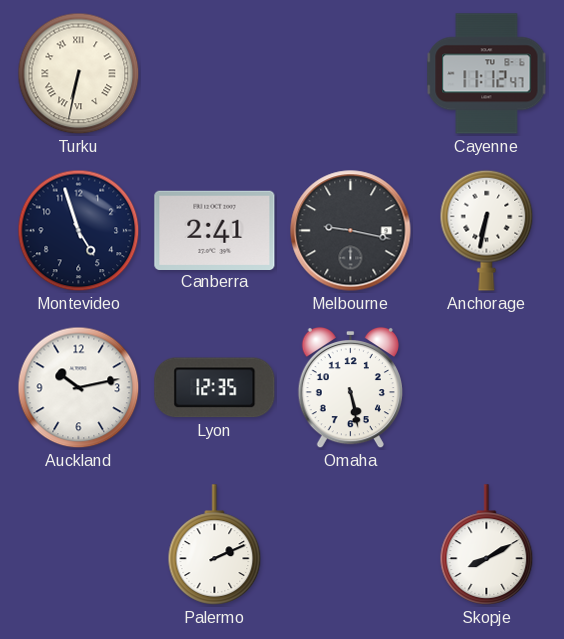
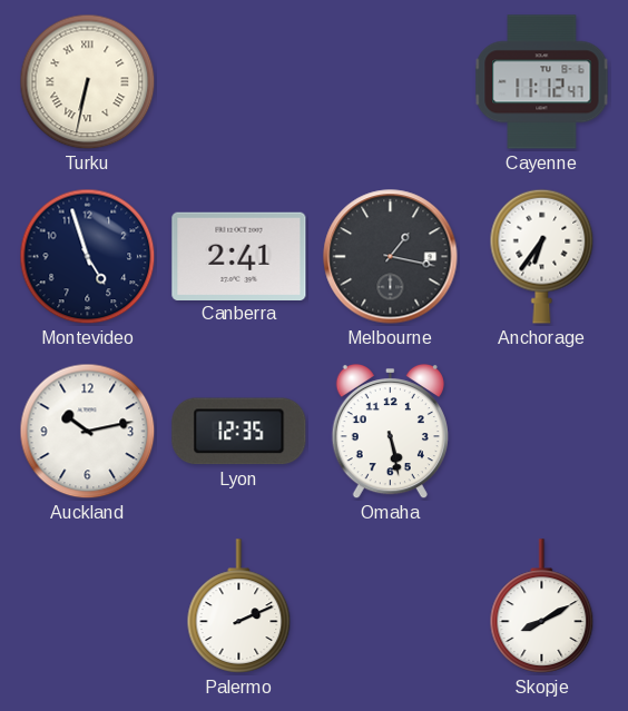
Melbourne: 9:17 -> 1:17
Anchorage: 6:32 -> 6:36
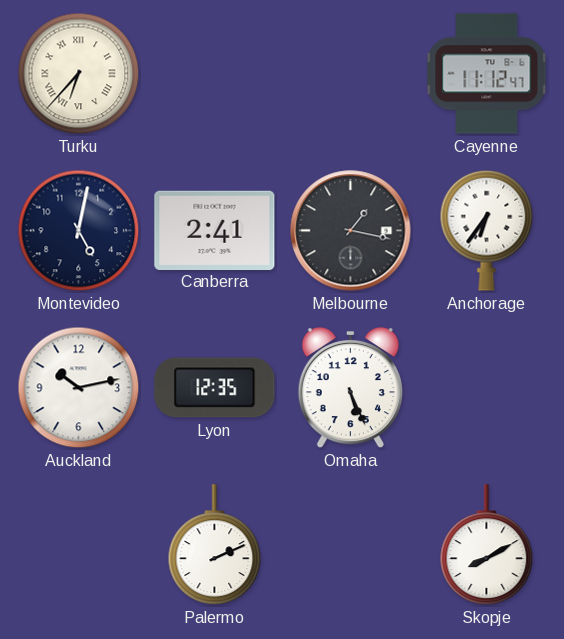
Turku: 6:32 -> 6:37
Montevideo: 4:57 -> 5:02
Omaha: 5:28 -> 5:26
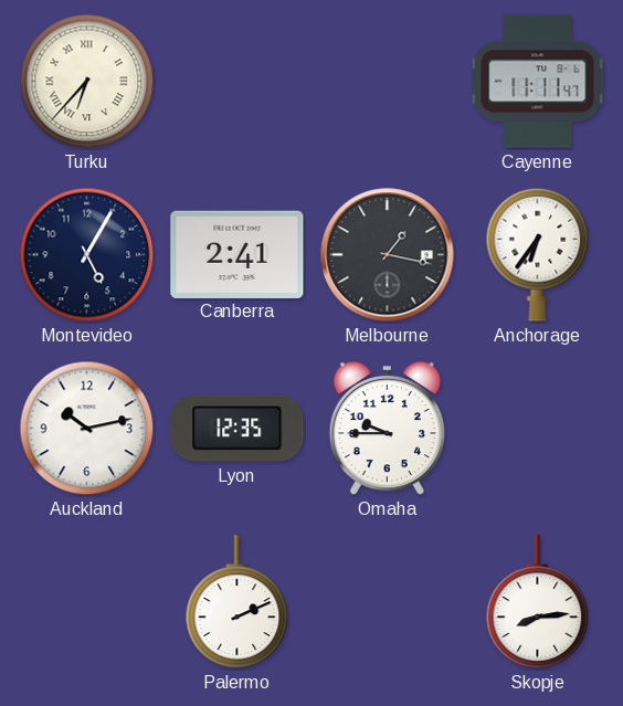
Cayenne: 11:12 -> 11:11
Montevideo: 5:02 -> 5:05
Omaha: 5:26 -> 9:45
Skopje: 8:10 -> 8:14
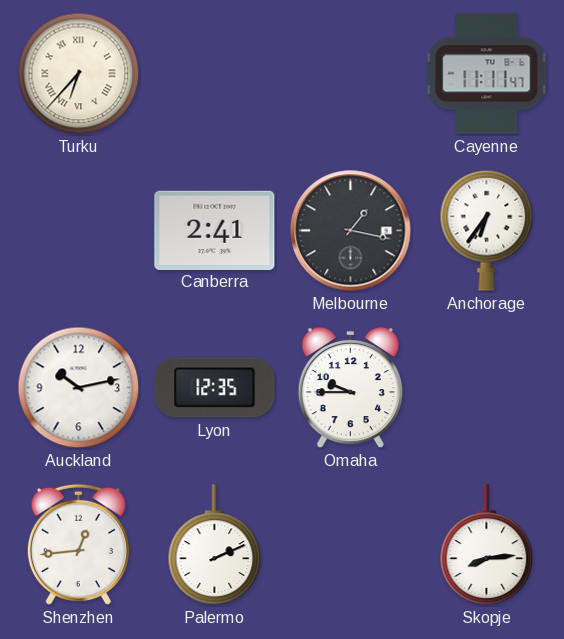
Montevideo: 5:05 -> none
Shenzhen: none -> 12:44
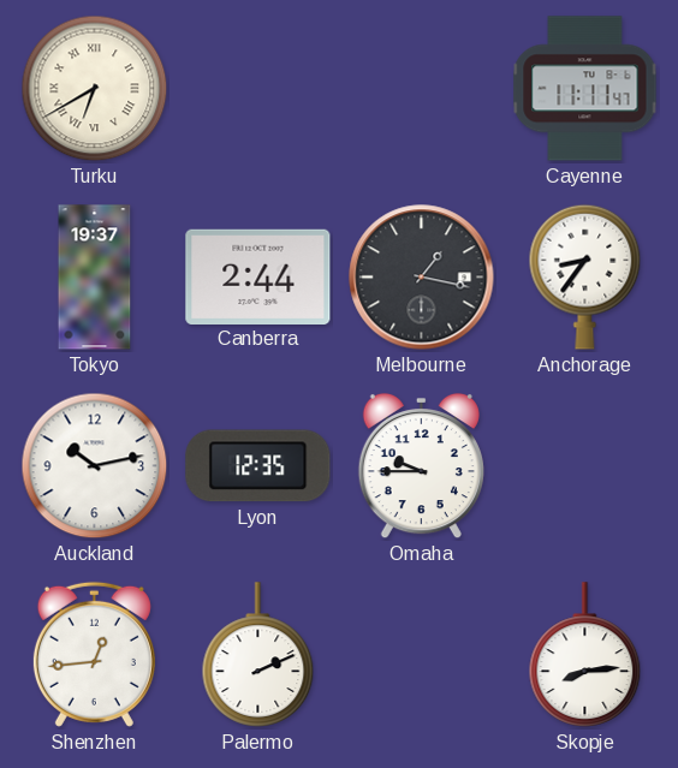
Turku: 6:37 -> 6:40
Tokyo: none -> 19:37
Canberra: 2:41 -> 2:44
Anchorage: 6:36 -> 8:36
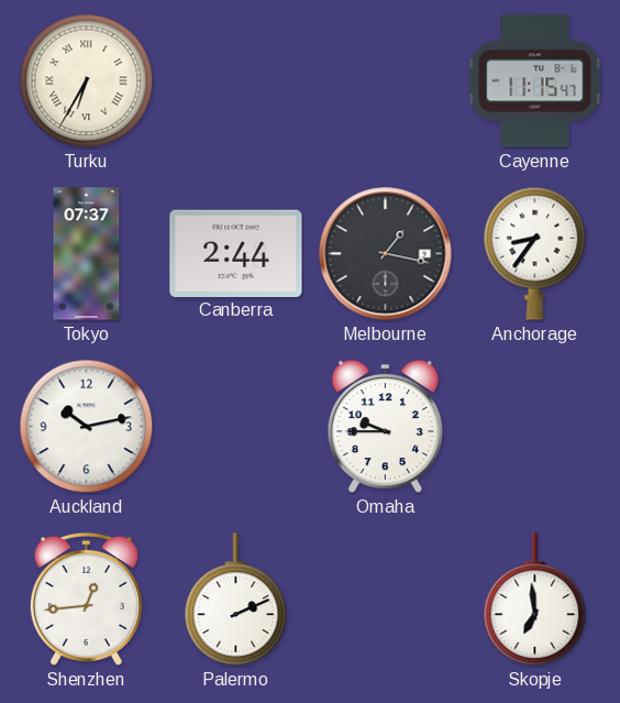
Turku: 6:40 -> 6:35
Cayenne: 11:11 -> 11:15
Tokyo: 19:37 -> 07:37
Lyon: 12:35 -> none
Skopje: 8:14 -> 6:59
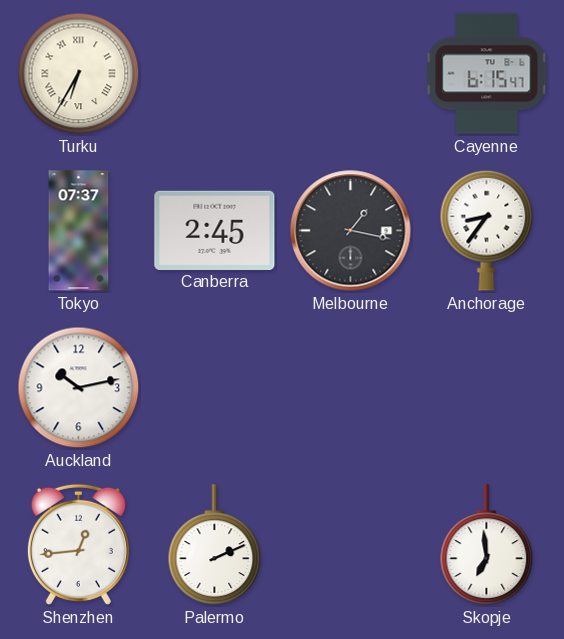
Cayenne: 11:15 -> 6:15
Canberra: 2:44 -> 2:45
Omaha: 9:45 -> none
